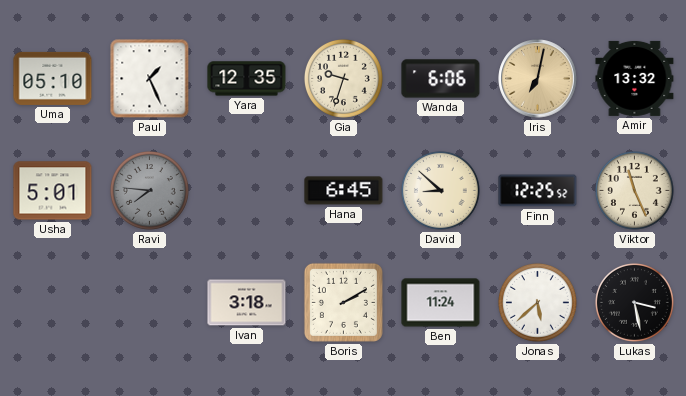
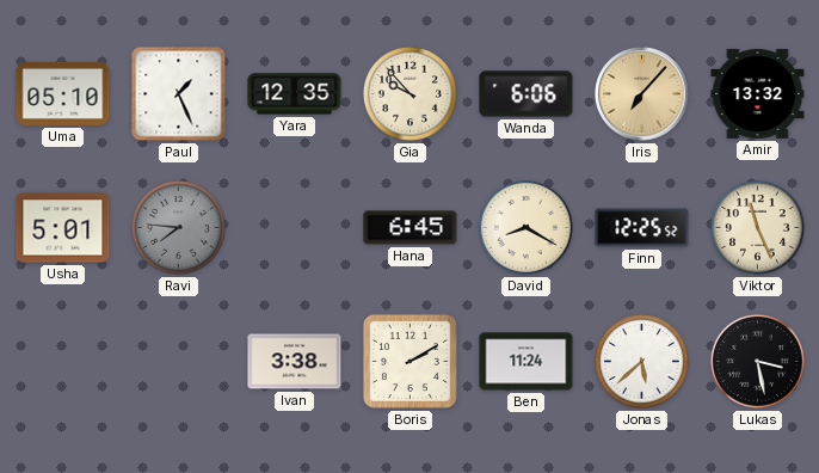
Gia: 9:33 -> 9:53
Iris: 7:02 -> 7:07
David: 8:52 -> 8:20
Ivan: 3:18 -> 3:38
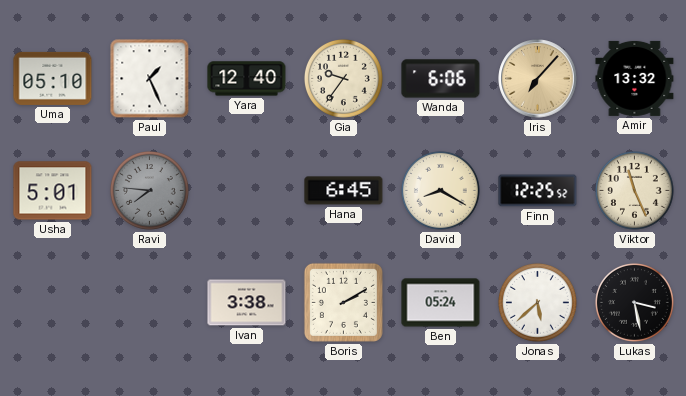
Yara: 12:35 -> 12:40
Gia: 9:53 -> 9:36
Ben: 11:24 -> 05:24
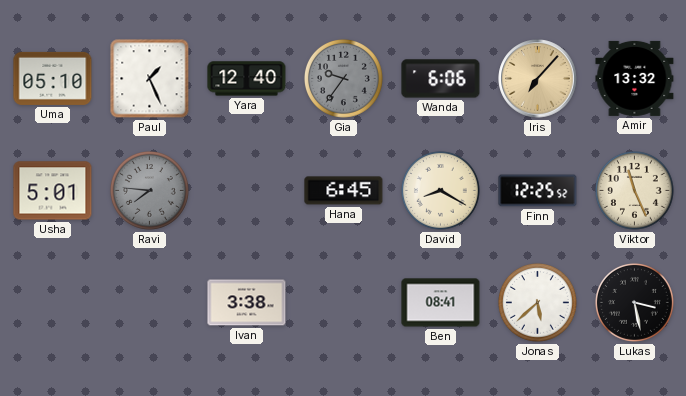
Gia dial: cream -> grey
Boris: 2:10 -> none
Ben: 05:24 -> 08:41
